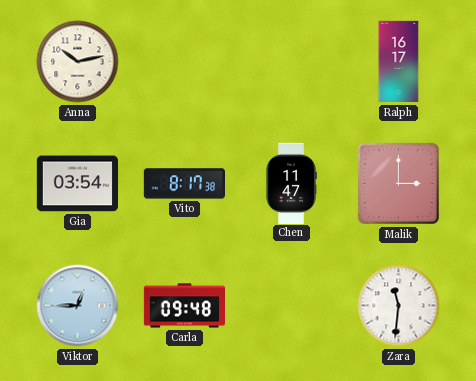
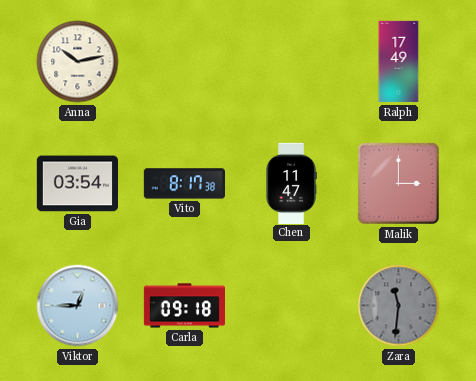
Ralph: 16:17 -> 17:49
Carla: 09:48 -> 09:18
Zara dial: white -> grey
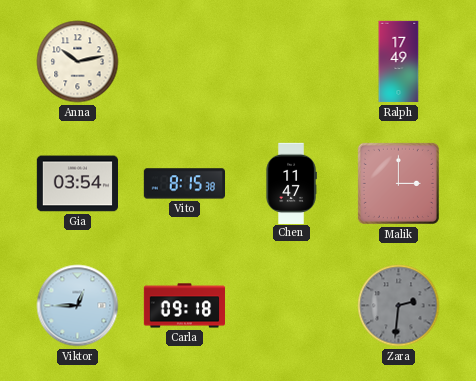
Vito: 8:17 -> 8:15
Zara: 11:31 -> 2:31
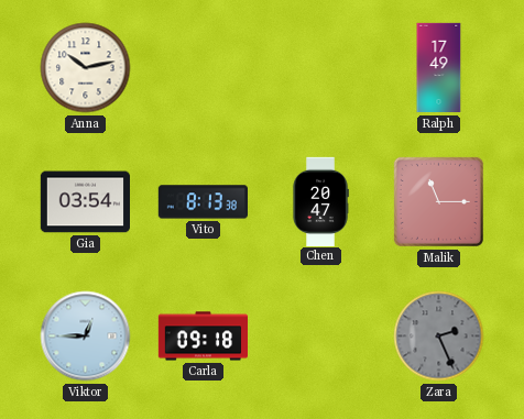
Vito: 8:15 -> 8:13
Chen: 11:47 -> 20:47
Malik: 3:00 -> 11:15
Zara: 2:31 -> 2:26
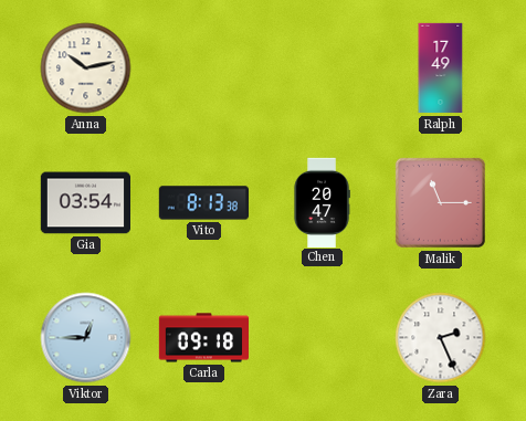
Zara dial: grey -> white
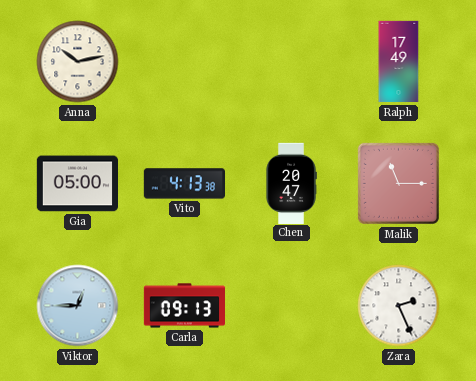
Gia: 03:54 -> 05:00
Vito: 8:13 -> 4:13
Carla: 09:18 -> 09:13
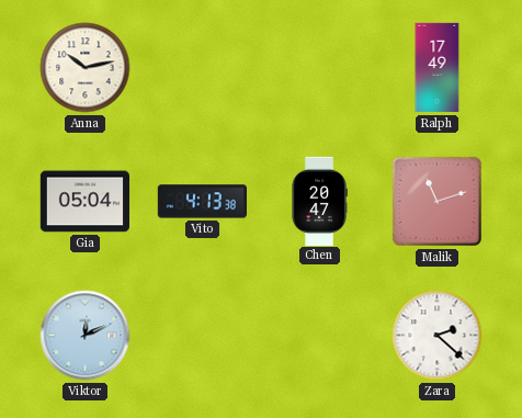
Gia: 05:00 -> 05:04
Malik: 11:15 -> 11:12
Viktor: 12:45 -> 12:11
Carla: 09:13 -> none
Zara: 2:26 -> 2:22
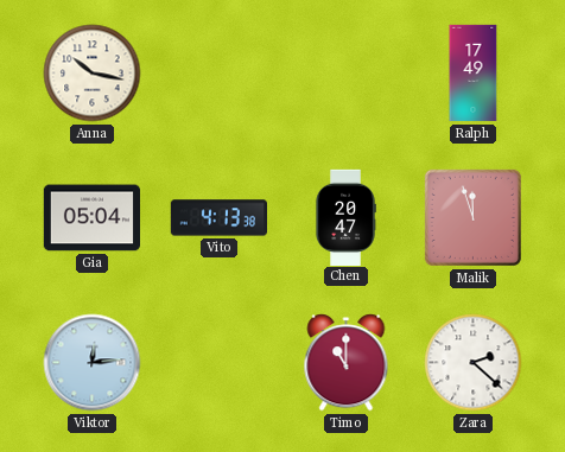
Anna: 10:13 -> 10:17
Malik: 11:12 -> 11:57
Viktor: 12:11 -> 12:14
Timo: none -> 11:00
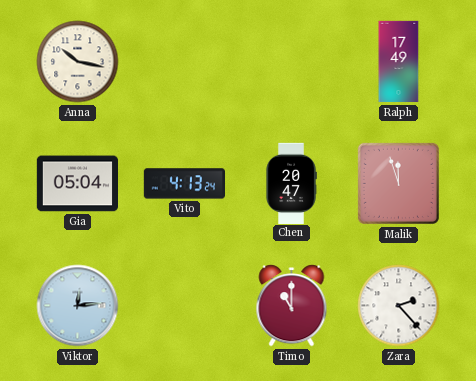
Vito: 4:13:38 -> 4:13:24
Zara: 2:22 -> 2:23
